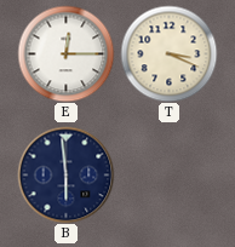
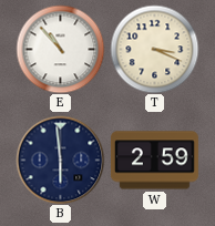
E: 12:15 -> 10:53
W: none -> 2:59
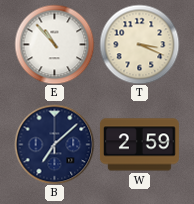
B: 5:59 -> 7:08
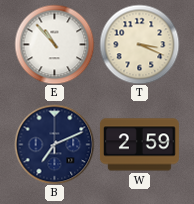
B: 7:08 -> 7:11
